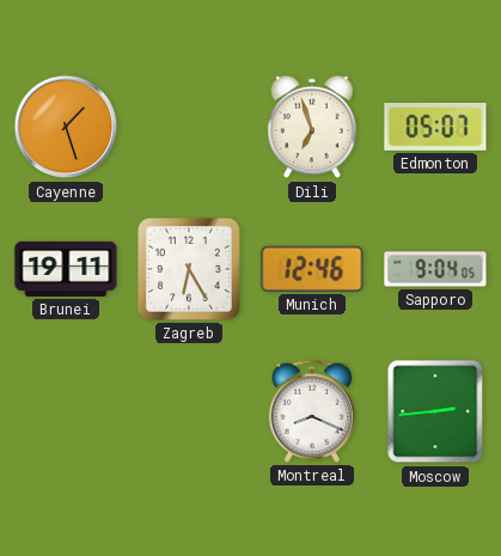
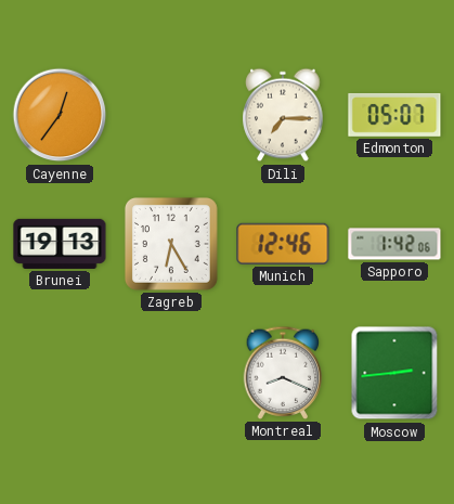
Cayenne: 1:27 -> 12:36
Dili: 6:57 -> 7:15
Brunei: 19:11 -> 19:13
Sapporo: 9:04 -> 1:42
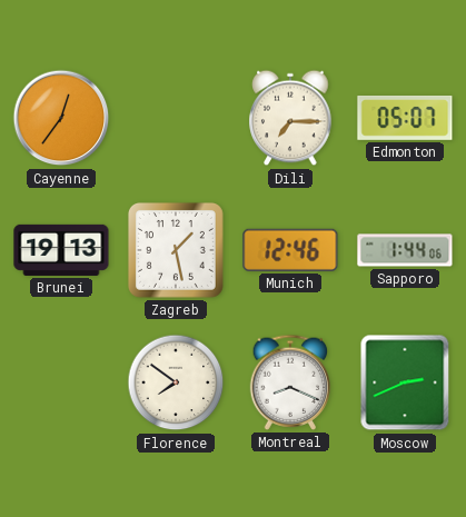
Zagreb: 6:25 -> 1:28
Sapporo: 1:42 -> 1:44
Florence: none -> 7:51
Moscow: 2:44 -> 2:41
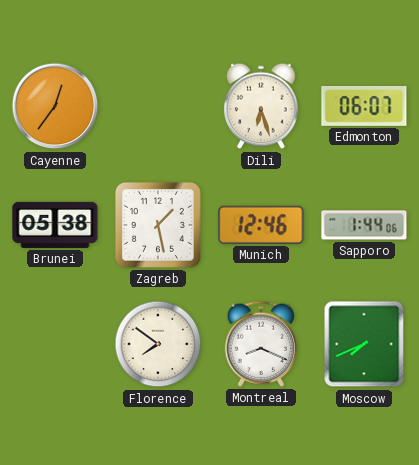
Dili: 7:15 -> 6:27
Edmonton: 05:07 -> 06:07
Brunei: 19:13 -> 05:38
Moscow: 2:41 -> 7:41
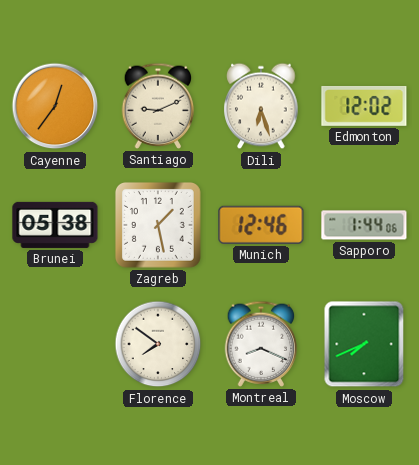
Santiago: none -> 9:11
Edmonton: 06:07 -> 12:02
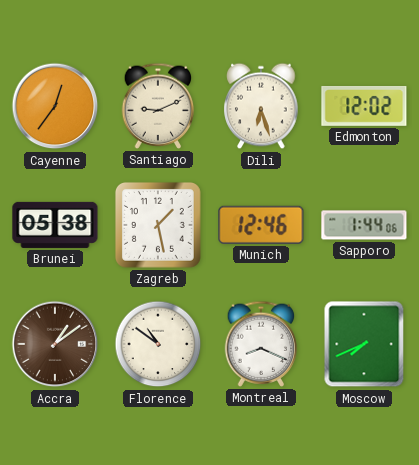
Accra: none -> 1:09
Florence: 7:51 -> 10:51
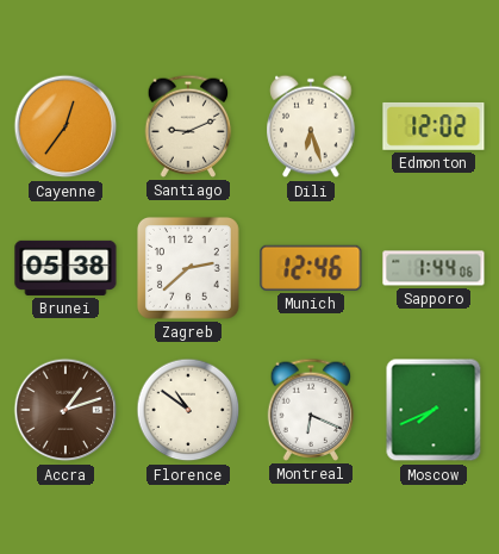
Zagreb: 1:28 -> 2:38
Accra: 1:09 -> 1:12
Montreal: 8:19 -> 6:19
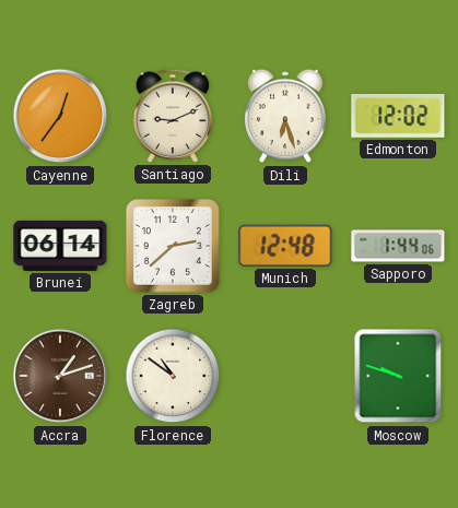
Brunei: 05:38 -> 06:14
Munich: 12:46 -> 12:48
Montreal: 6:19 -> none
Moscow: 7:41 -> 9:48
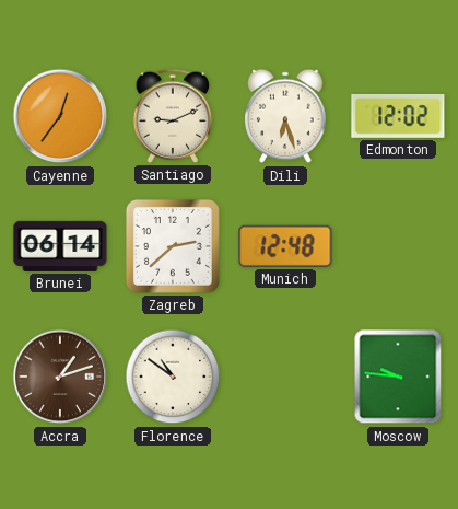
Sapporo: 1:44 -> none
Moscow: 9:48 -> 9:46
